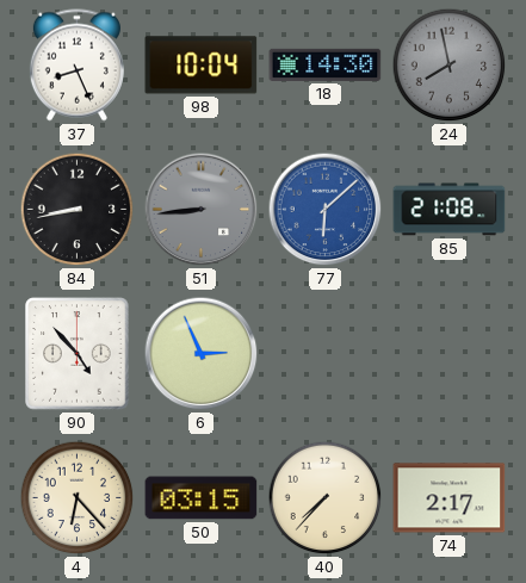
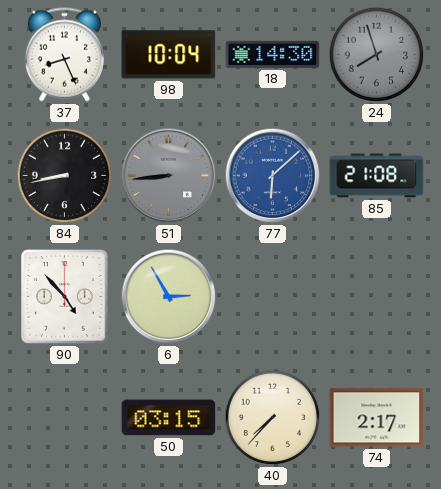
24: 7:58 -> 7:57
6: 2:56 -> 2:55
4: 6:23 -> none
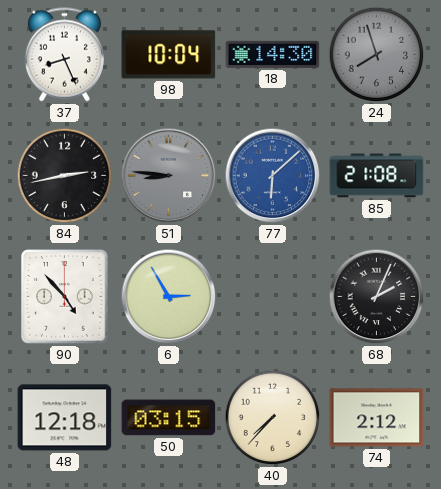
84: 8:43 -> 2:43
51: 8:44 -> 8:46
68: none -> 2:04
48: none -> 12:18
74: 2:17 -> 2:12
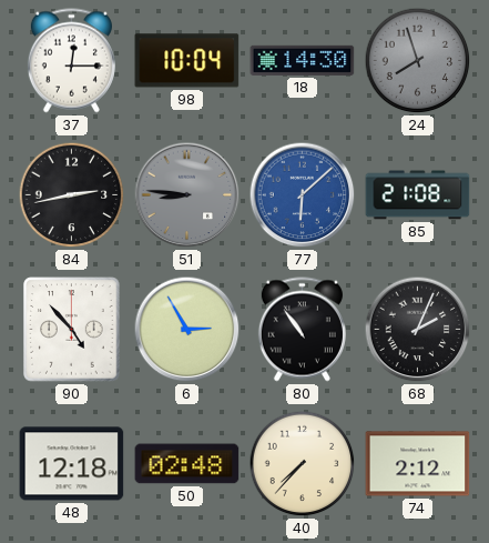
37: 8:26 -> 12:15
80: none -> 10:54
50: 03:15 -> 02:48
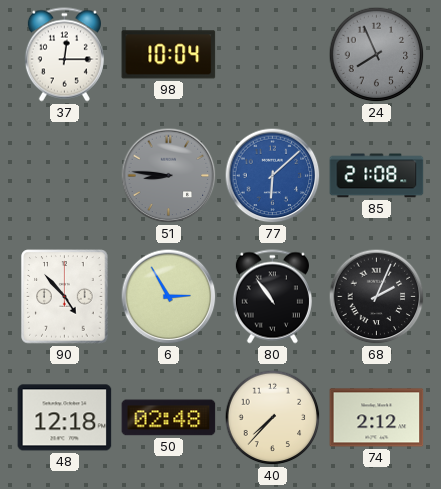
18: 14:30 -> none
24: 7:57 -> 7:56
84: 2:43 -> none
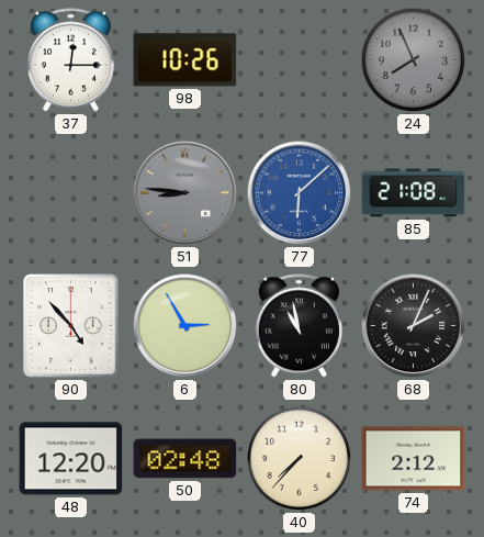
98: 10:04 -> 10:26
80: 10:54 -> 10:58
48: 12:18 -> 12:20
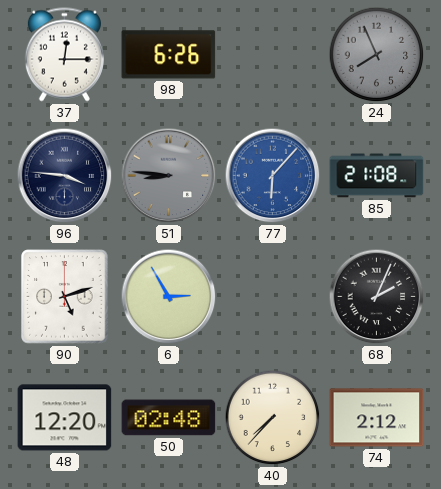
98: 10:26 -> 6:26
96: none -> 3:46
77: 6:08 -> 6:07
90: 4:53 -> 5:12
80: 10:58 -> none
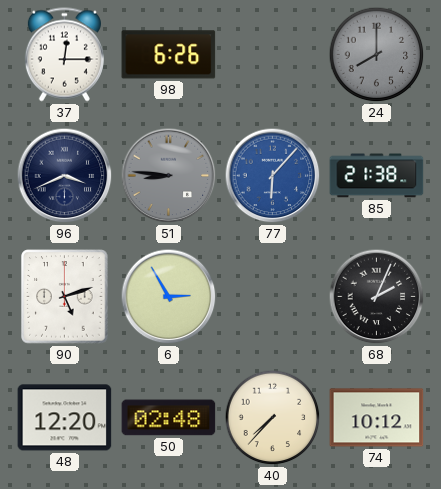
24: 7:56 -> 8:00
96: 3:46 -> 3:41
85: 21:08 -> 21:38
74: 2:12 -> 10:12
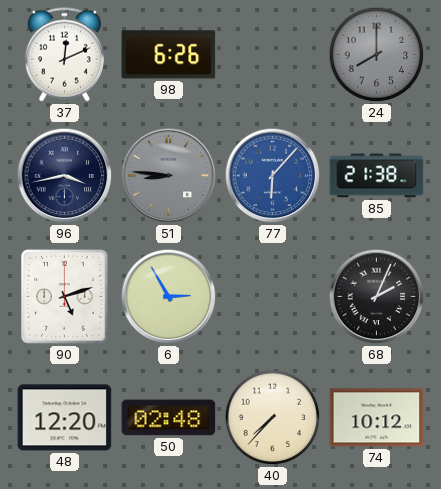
37: 12:15 -> 12:11
96: 3:41 -> 3:43
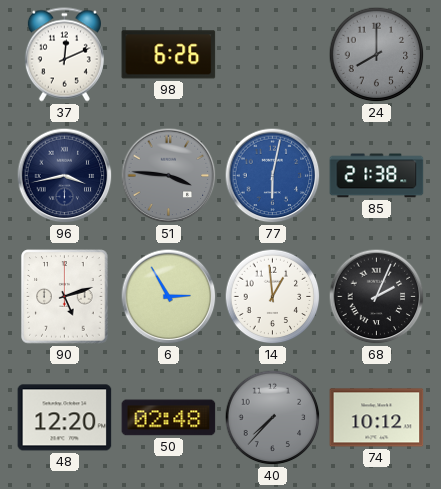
51: 8:46 -> 3:46
77: 6:07 -> 6:02
14: none -> 12:59
40 dial: cream -> grey
